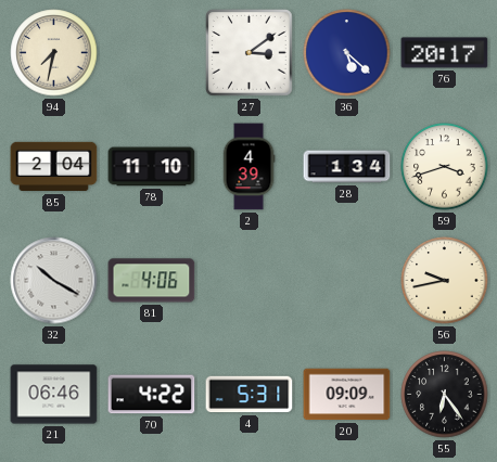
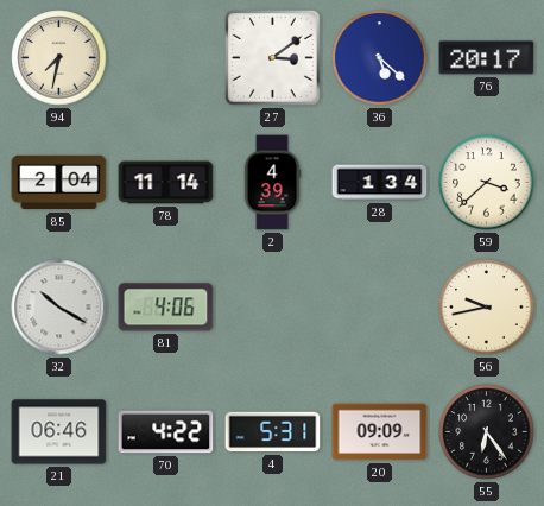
78: 11:10 -> 11:14
59: 3:42 -> 3:38
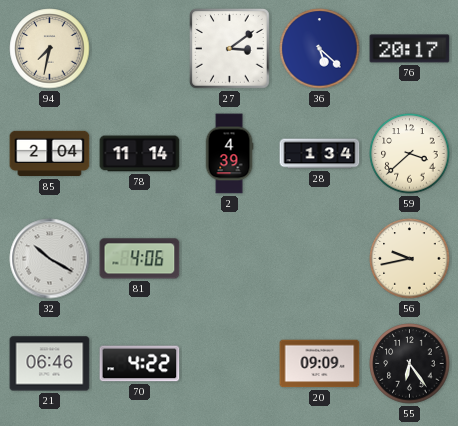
4: 5:31 -> none
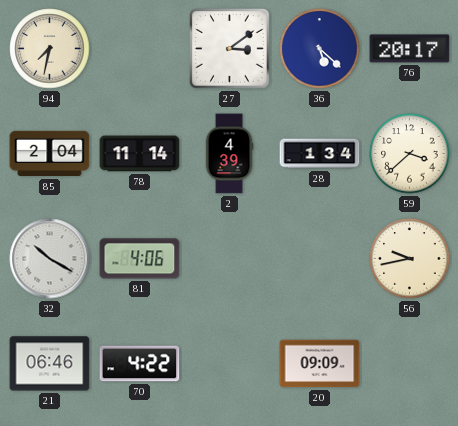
55: 6:24 -> none
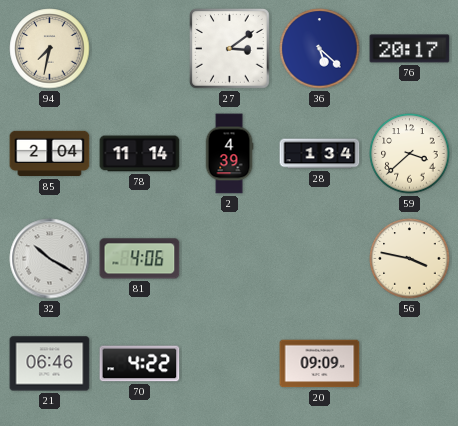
56: 9:43 -> 3:47
